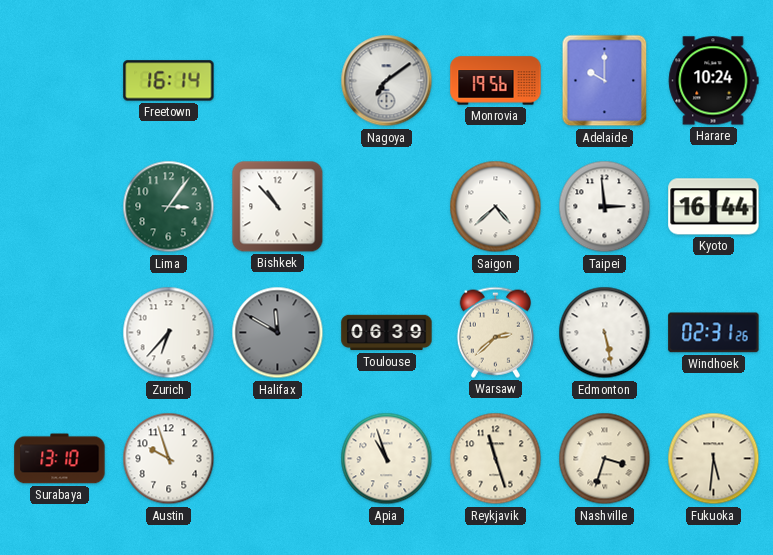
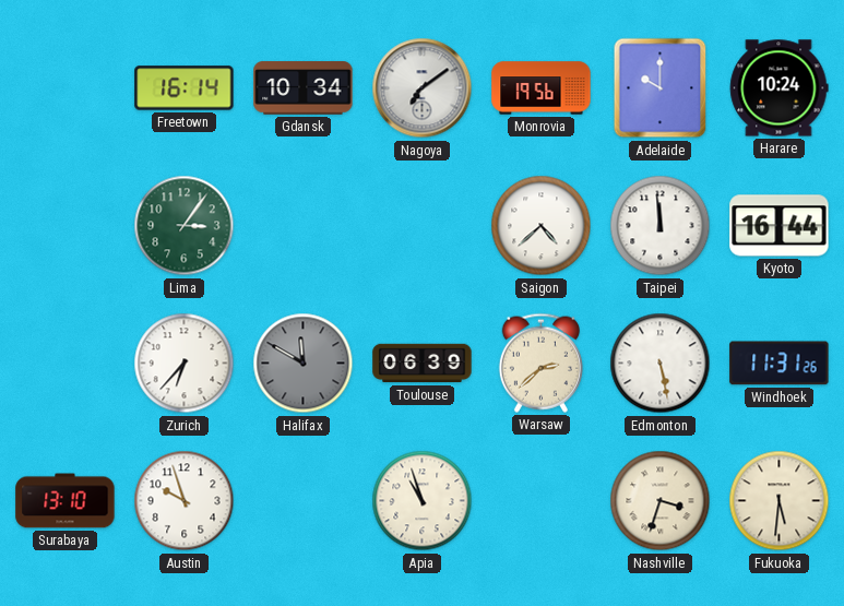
Gdansk: none -> 10:34
Bishkek: 10:53 -> none
Taipei: 2:59 -> 11:59
Windhoek: 02:31 -> 11:31
Reykjavik: 11:27 -> none
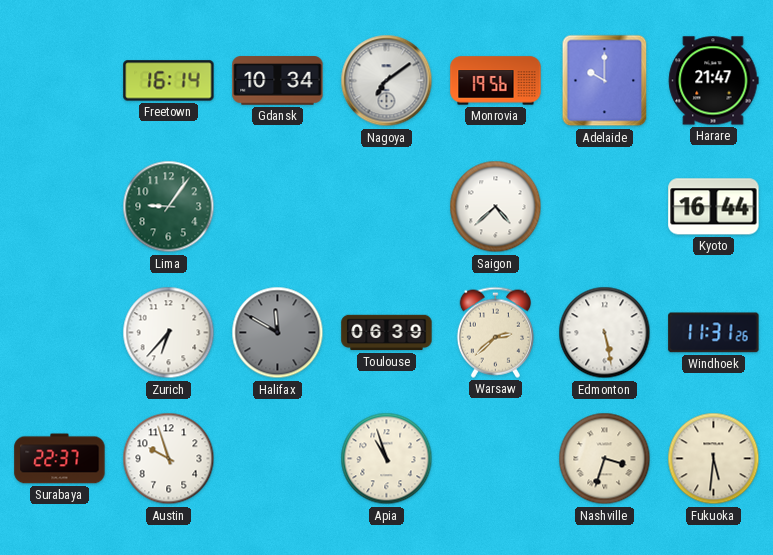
Harare: 10:24 -> 21:47
Lima: 3:06 -> 9:06
Taipei: 11:59 -> none
Surabaya: 13:10 -> 22:37
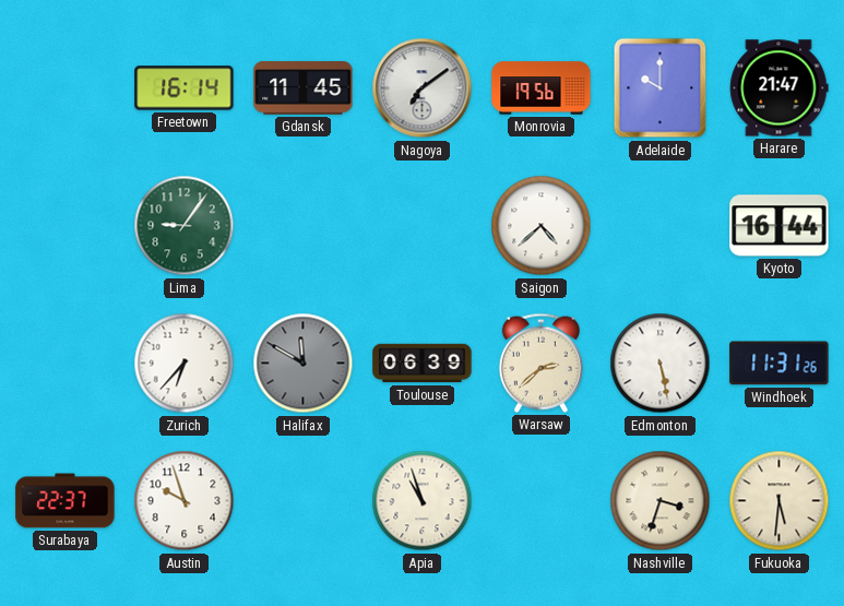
Gdansk: 10:34 -> 11:45
